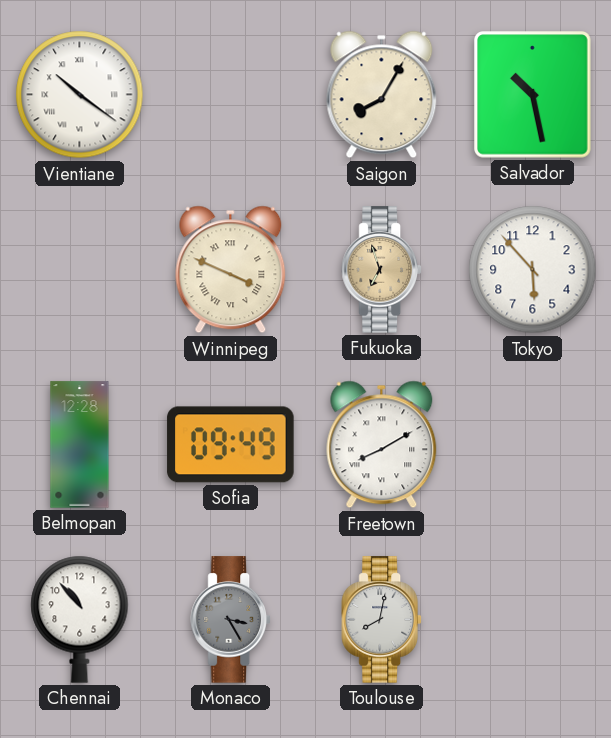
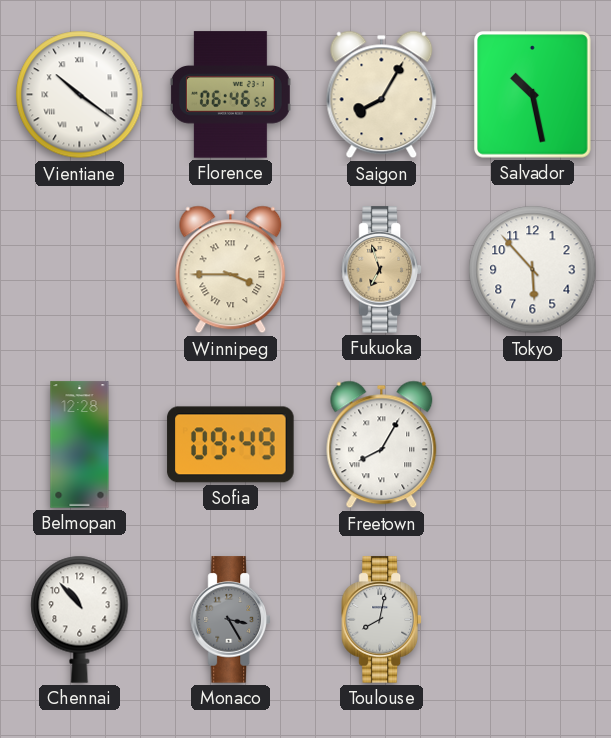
Florence: none -> 06:46
Winnipeg: 3:49 -> 3:45
Freetown: 8:10 -> 8:05
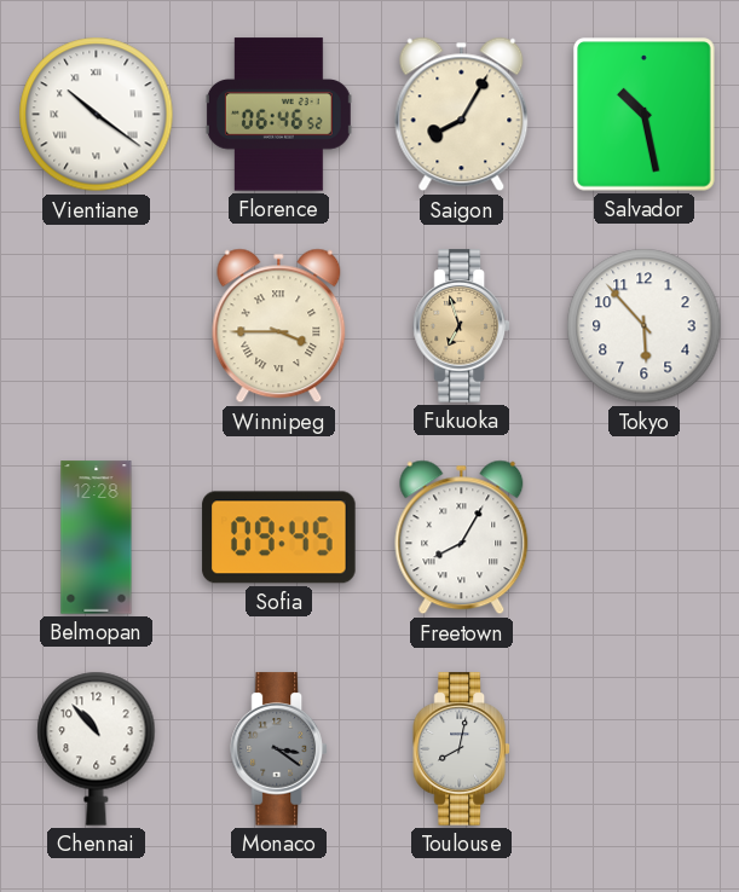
Sofia: 09:49 -> 09:45
Monaco: 3:25 -> 3:21
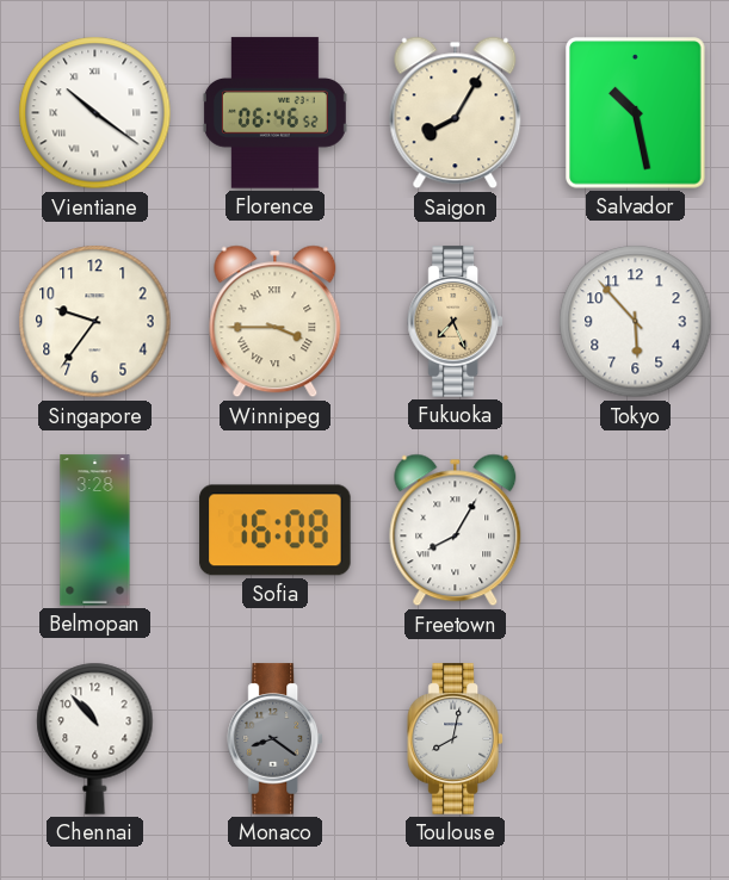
Singapore: none -> 9:36
Fukuoka: 6:57 -> 7:26
Belmopan: 12:28 -> 3:28
Sofia: 09:45 -> 16:08
Monaco: 3:21 -> 8:21
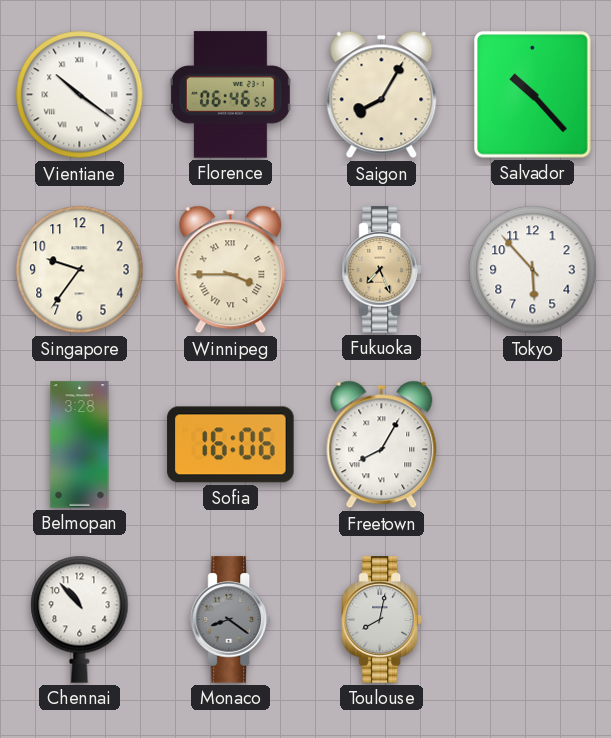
Salvador: 10:28 -> 10:23
Sofia: 16:08 -> 16:06
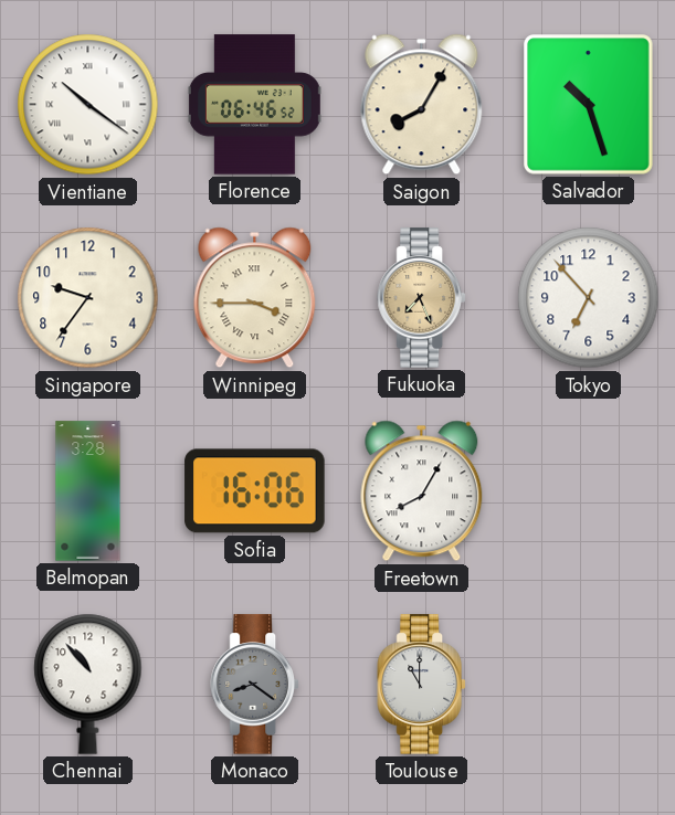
Salvador: 10:23 -> 10:27
Tokyo: 5:53 -> 6:53
Toulouse: 8:02 -> 11:00
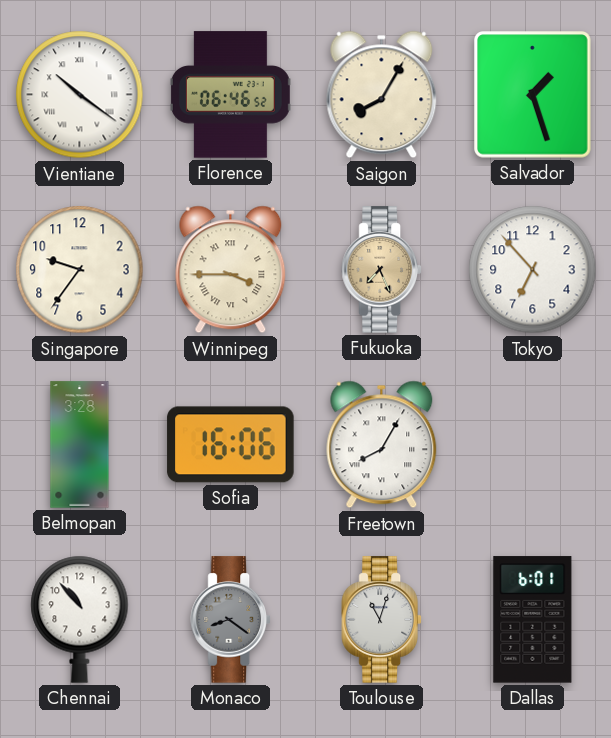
Salvador: 10:27 -> 1:27
Toulouse: 11:00 -> 11:03
Dallas: none -> 6:01
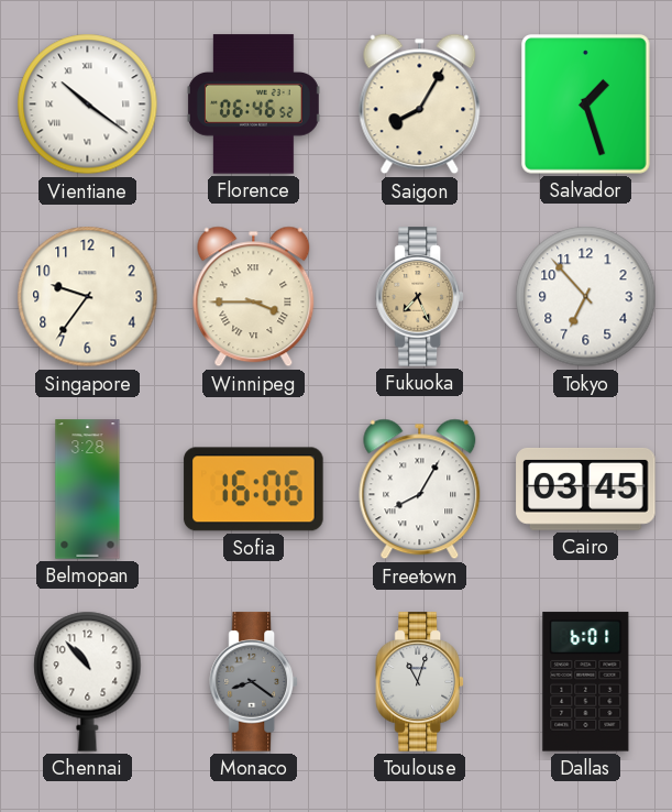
Cairo: none -> 03:45
